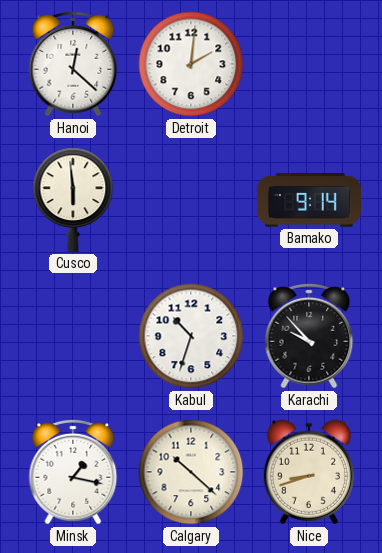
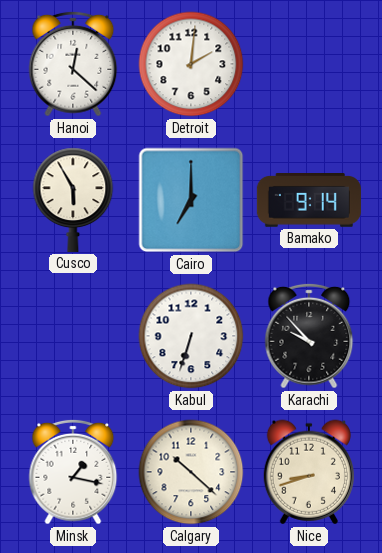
Cusco: 5:59 -> 5:55
Cairo: none -> 7:00
Kabul: 10:33 -> 6:33
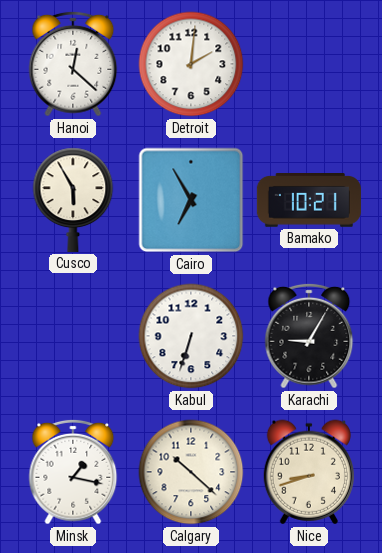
Cairo: 7:00 -> 6:55
Bamako: 9:14 -> 10:21
Karachi: 9:53 -> 9:05
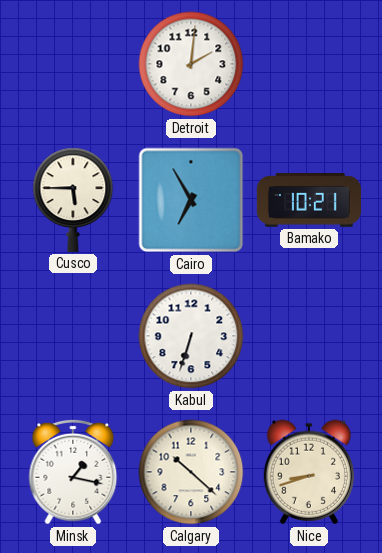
Hanoi: 12:22 -> none
Cusco: 5:55 -> 5:45
Karachi: 9:05 -> none
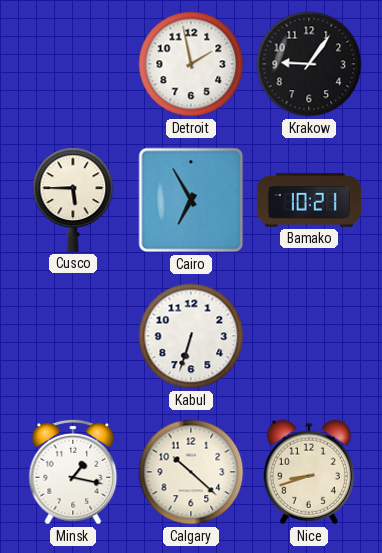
Detroit: 2:01 -> 1:58
Krakow: none -> 9:06
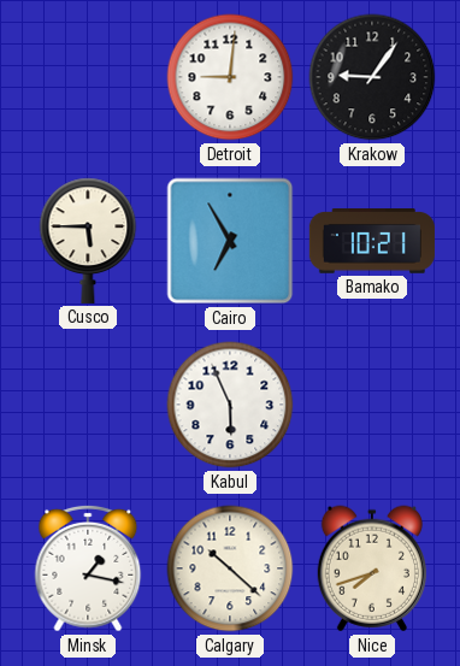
Detroit: 1:58 -> 9:01
Kabul: 6:33 -> 5:56
Nice: 8:42 -> 7:42
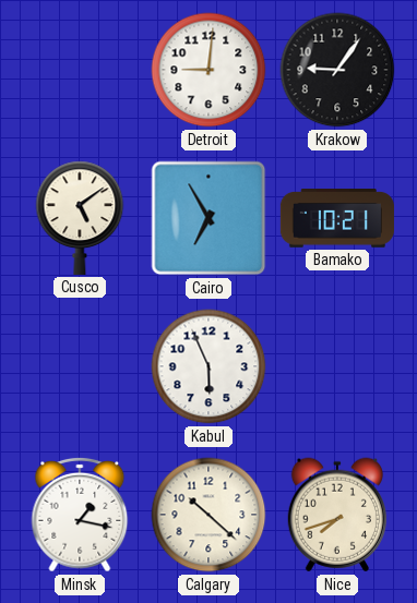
Cusco: 5:45 -> 5:09
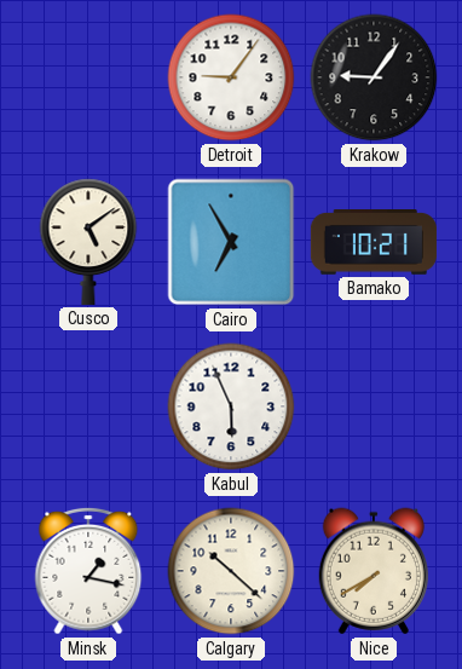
Detroit: 9:01 -> 9:06
Nice: 7:42 -> 7:40
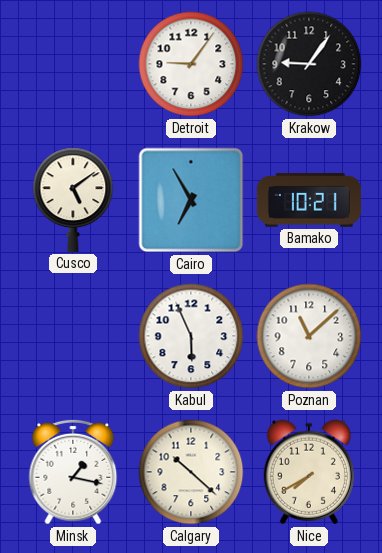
Poznan: none -> 11:08
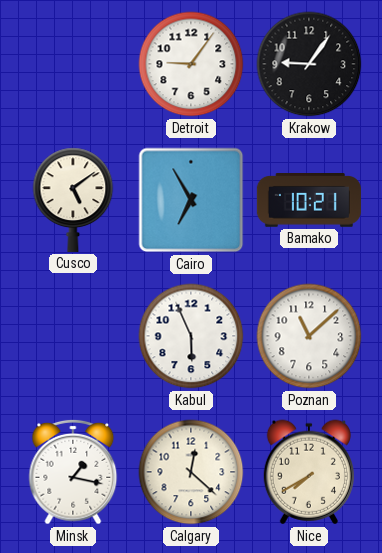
Calgary: 10:22 -> 12:22
